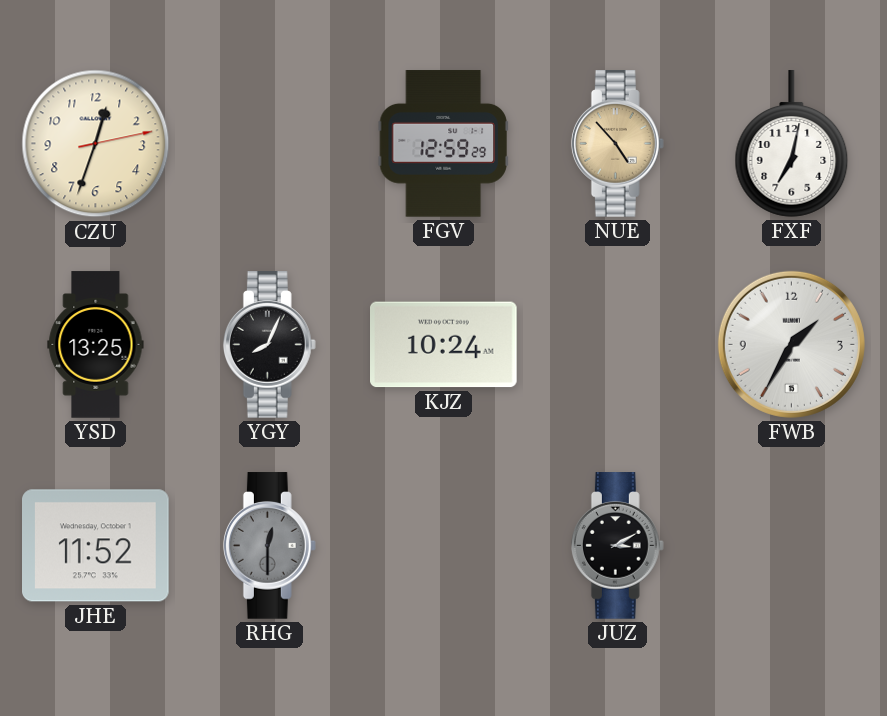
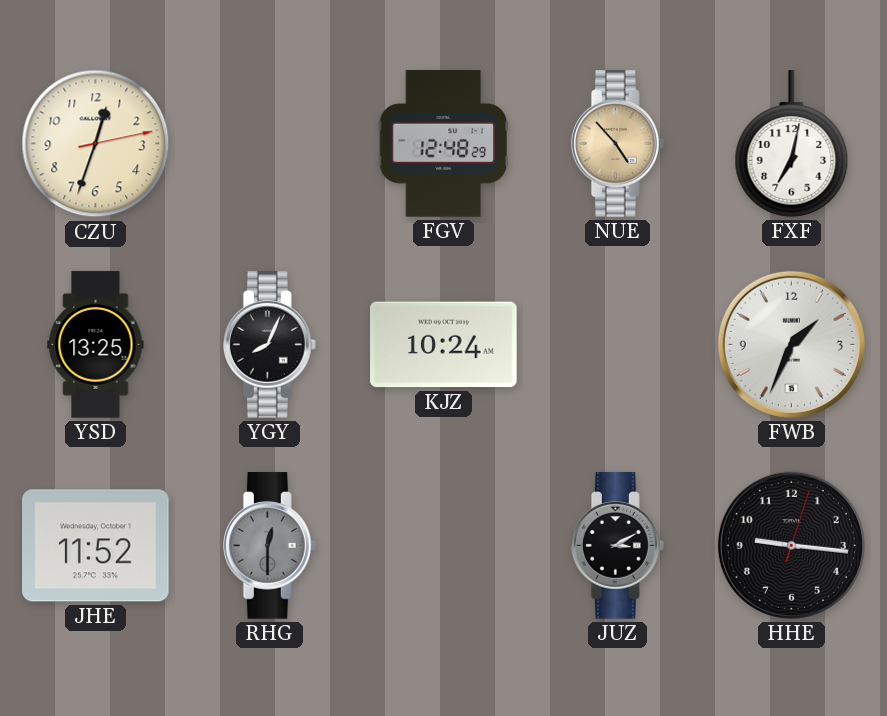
FGV: 12:59 -> 12:48
FWB: 1:35 -> 1:34
HHE: none -> 9:16
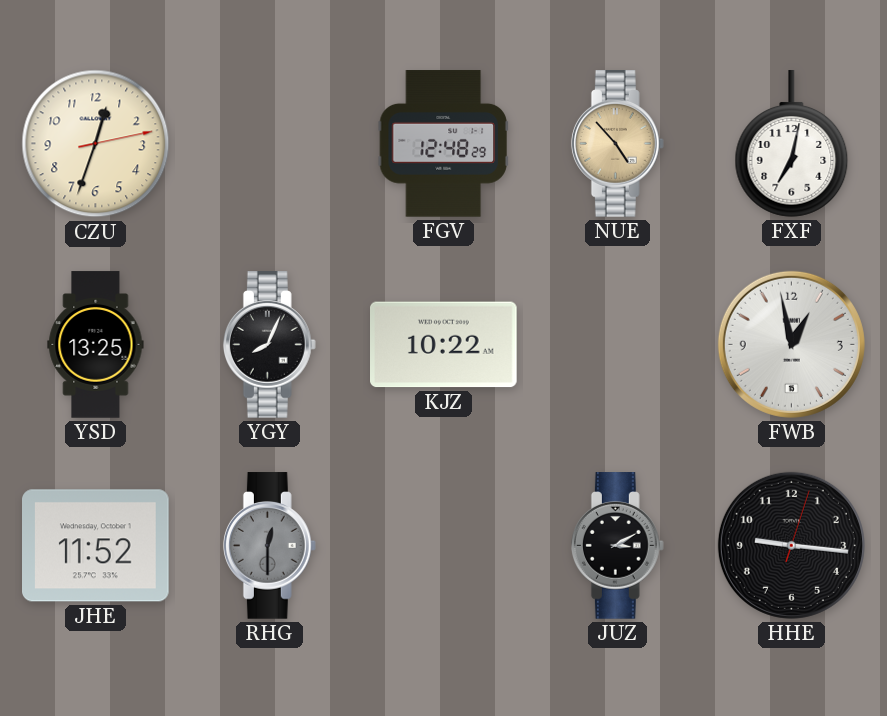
KJZ: 10:24 -> 10:22
FWB: 1:34 -> 12:58
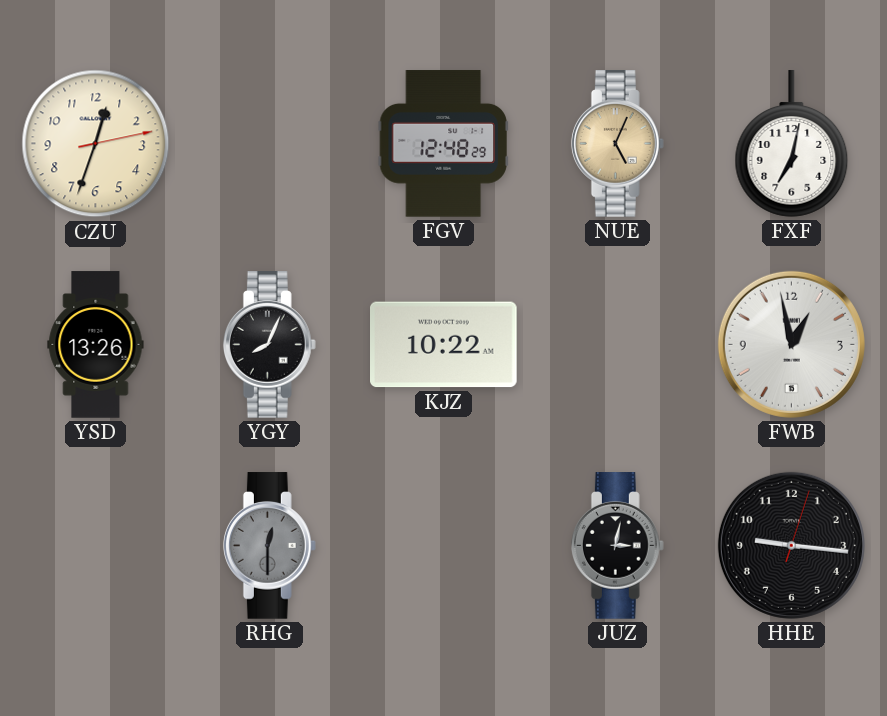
NUE: 4:53 -> 5:04
YSD: 13:25 -> 13:26
JHE: 11:52 -> none
JUZ: 3:10 -> 3:02
